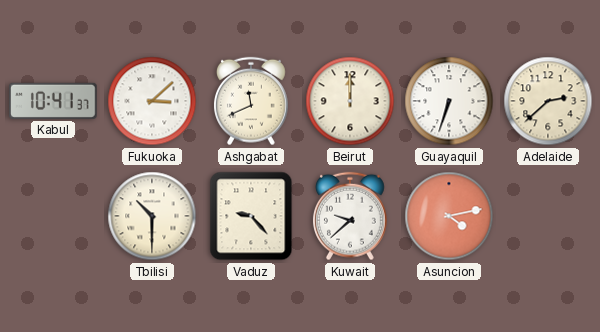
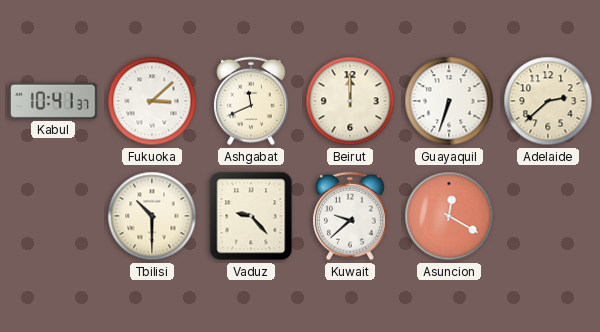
Asuncion: 4:13 -> 12:20
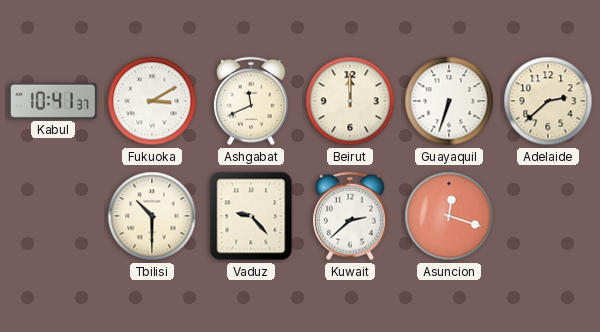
Fukuoka: 3:08 -> 3:10
Kuwait: 9:38 -> 2:38
Asuncion: 12:20 -> 12:18
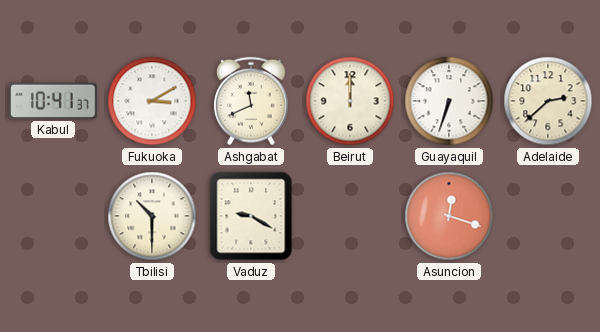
Vaduz: 9:23 -> 9:20
Kuwait: 2:38 -> none
